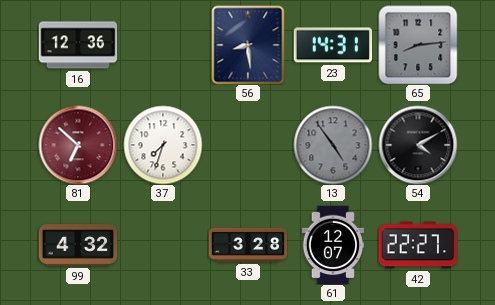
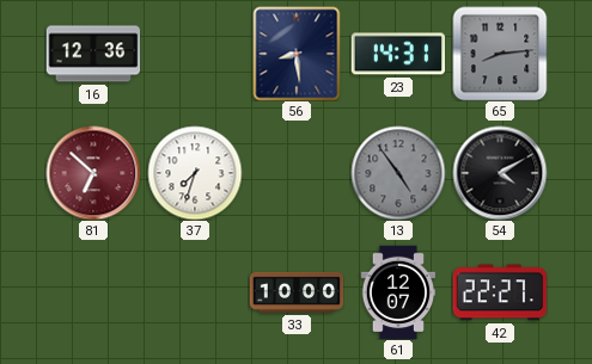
99: 4:32 -> none
33: 3:28 -> 10:00
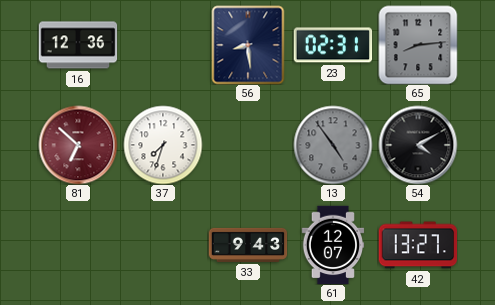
23: 14:31 -> 02:31
33: 10:00 -> 9:43
42: 22:27 -> 13:27
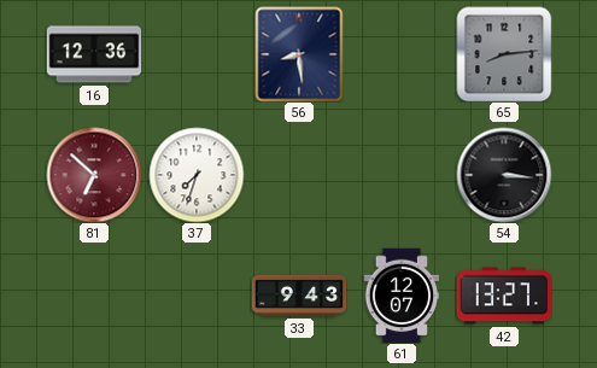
23: 02:31 -> none
13: 4:54 -> none
54: 4:10 -> 3:16
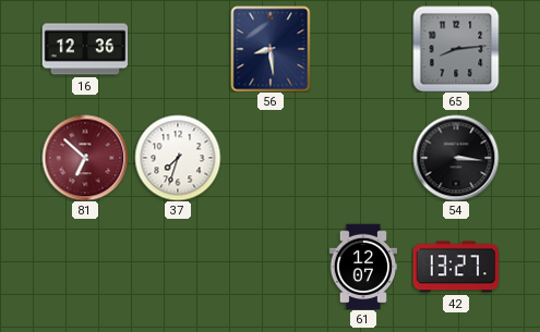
33: 9:43 -> none
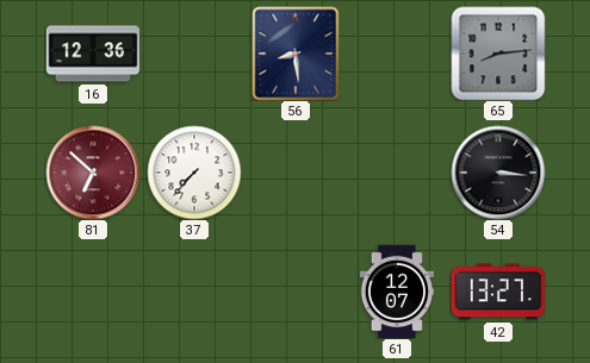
37: 7:33 -> 7:37
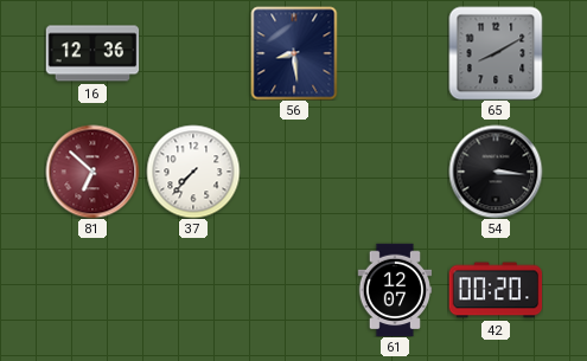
65: 8:14 -> 8:10
42: 13:27 -> 00:20
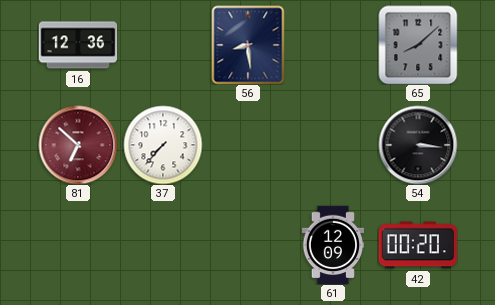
65: 8:10 -> 8:08
61: 12:07 -> 12:09
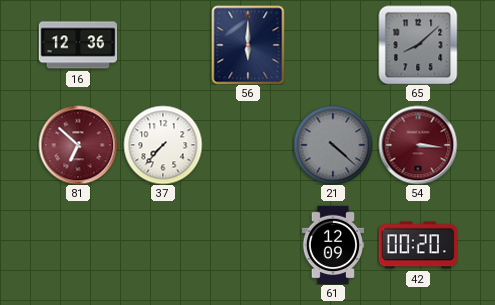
56: 8:29 -> 6:00
21: none -> 4:22
54 dial: black -> burgundy
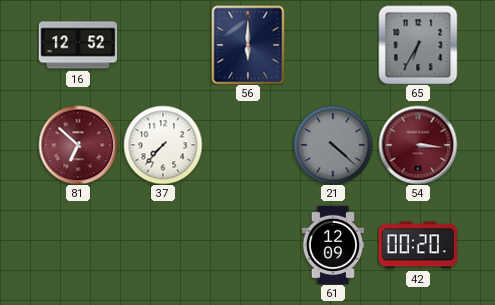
16: 12:36 -> 12:52
65: 8:08 -> 6:35
